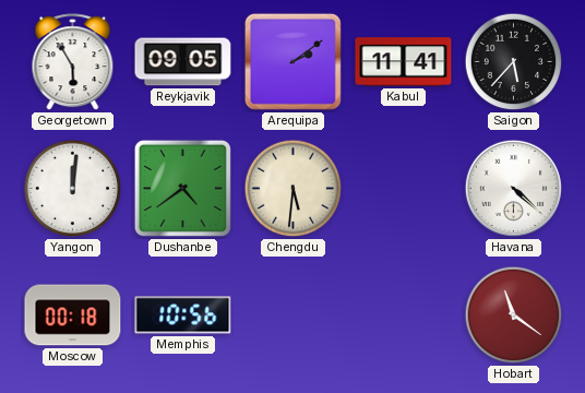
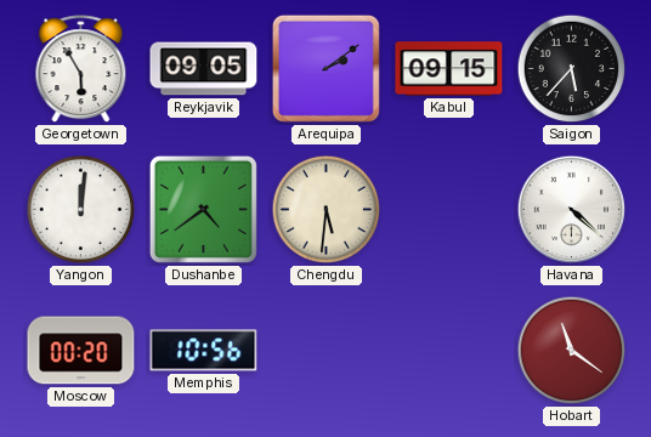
Kabul: 11:41 -> 09:15
Moscow: 00:18 -> 00:20
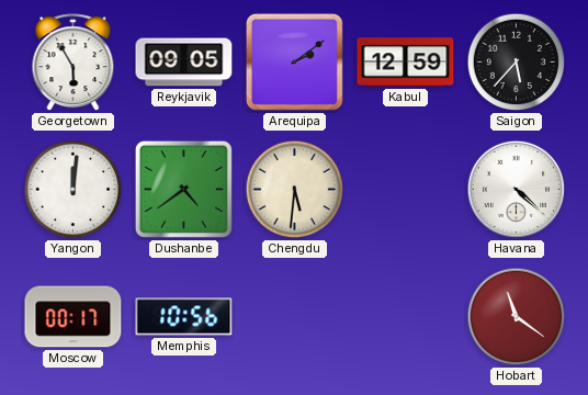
Kabul: 09:15 -> 12:59
Moscow: 00:20 -> 00:17
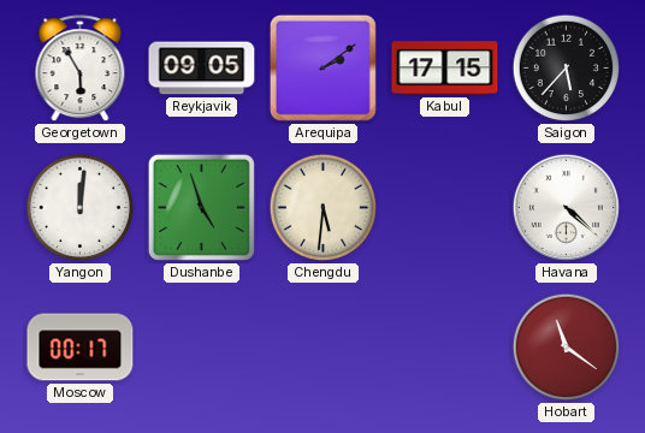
Kabul: 12:59 -> 17:15
Dushanbe: 4:39 -> 4:57
Memphis: 10:56 -> none
